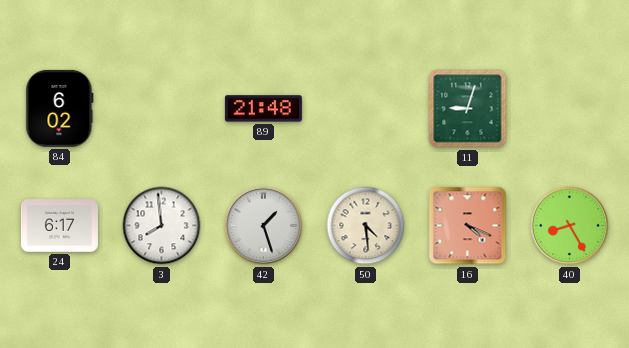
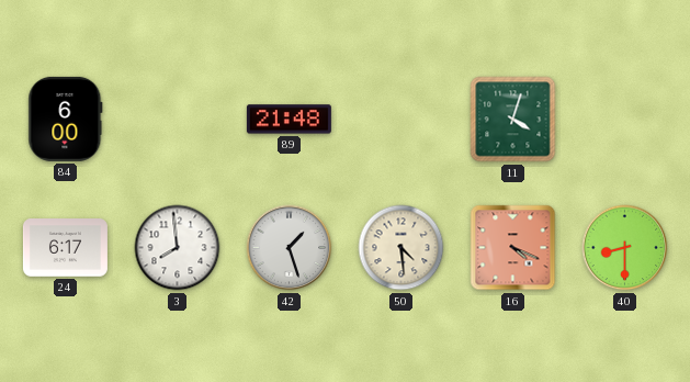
84: 6:02 -> 6:00
11: 9:03 -> 4:03
40: 8:25 -> 8:30
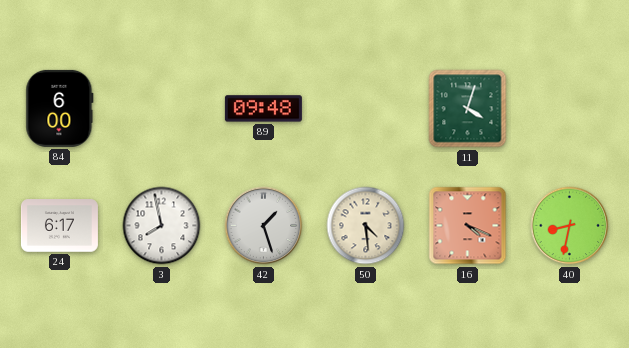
89: 21:48 -> 09:48
3: 7:59 -> 7:58
40: 8:30 -> 8:32
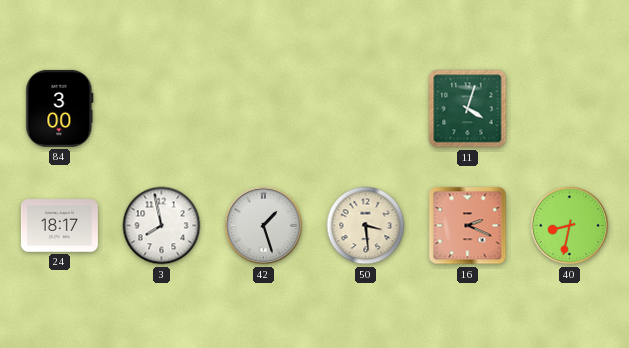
84: 6:00 -> 3:00
89: 09:48 -> none
24: 6:17 -> 18:17
50: 4:29 -> 3:29
16: 4:19 -> 2:19
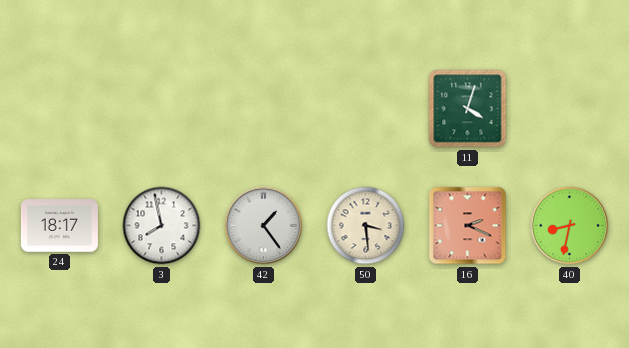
84: 3:00 -> none
42: 1:27 -> 1:24
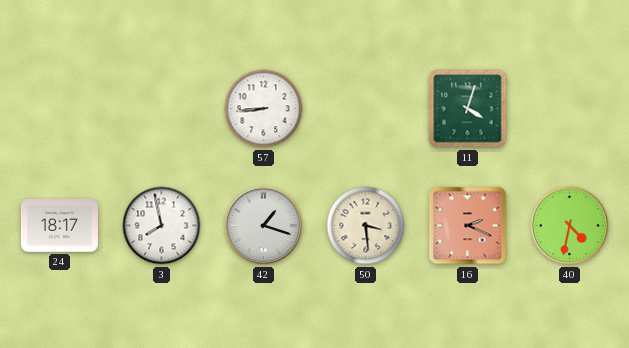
57: none -> 8:44
42: 1:24 -> 1:18
40: 8:32 -> 4:32
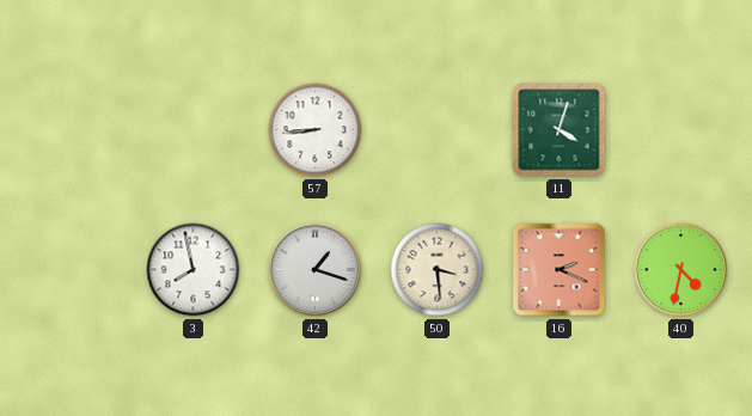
24: 18:17 -> none
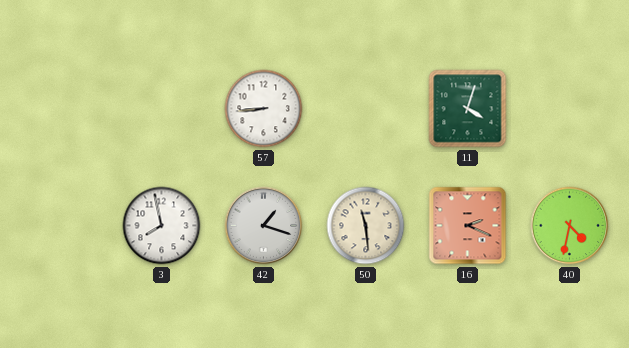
50: 3:29 -> 11:29
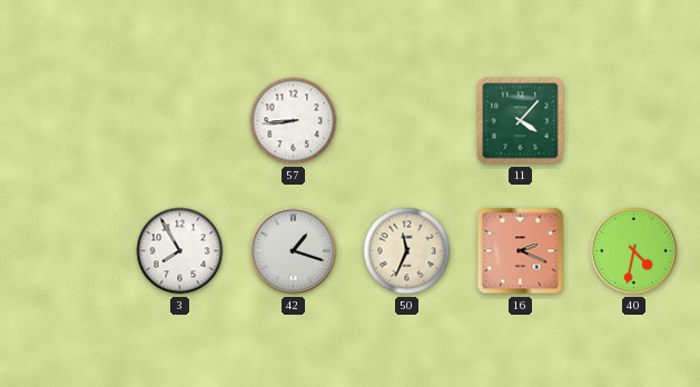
11: 4:03 -> 4:07
3: 7:58 -> 7:55
50: 11:29 -> 11:34
